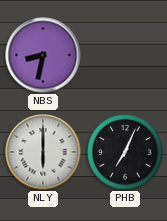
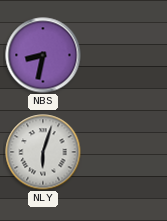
NLY: 6:00 -> 6:03
PHB: 7:04 -> none
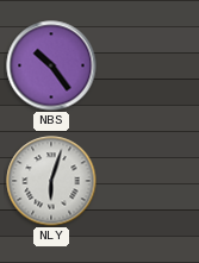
NBS: 8:32 -> 10:24
